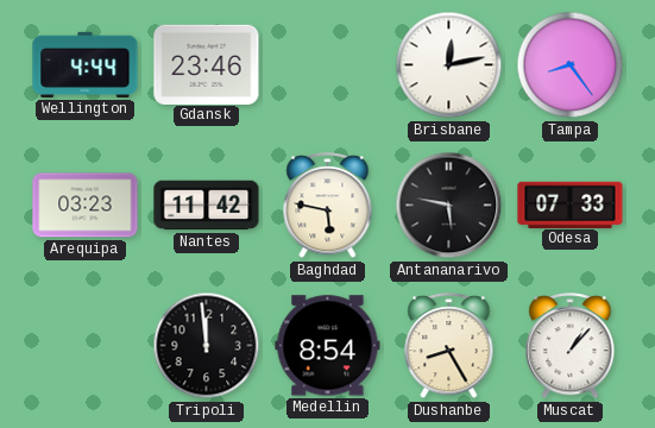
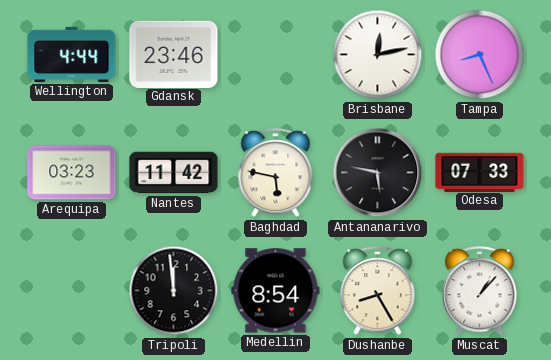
Tampa: 8:24 -> 8:26
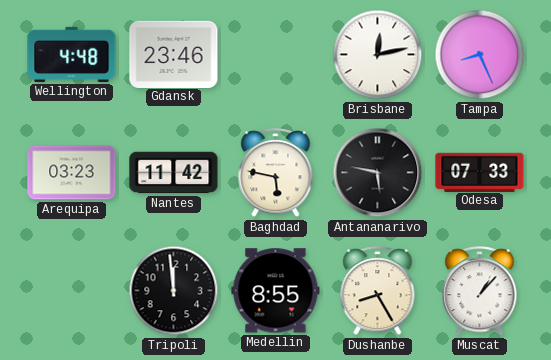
Wellington: 4:44 -> 4:48
Medellin: 8:54 -> 8:55
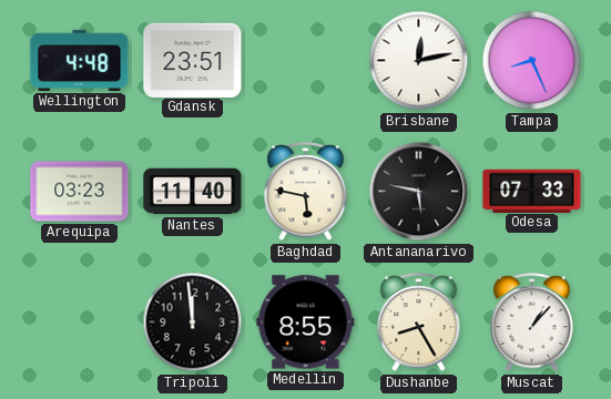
Gdansk: 23:46 -> 23:51
Nantes: 11:42 -> 11:40
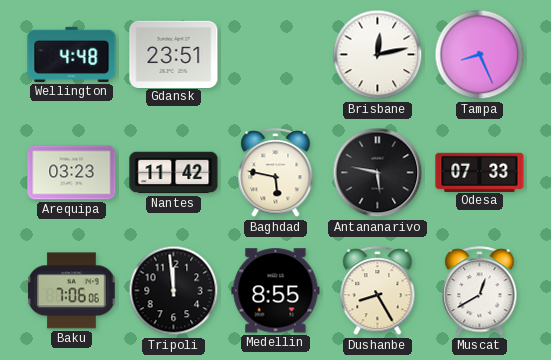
Nantes: 11:40 -> 11:42
Baku: none -> 7:06
Muscat: 1:07 -> 12:40
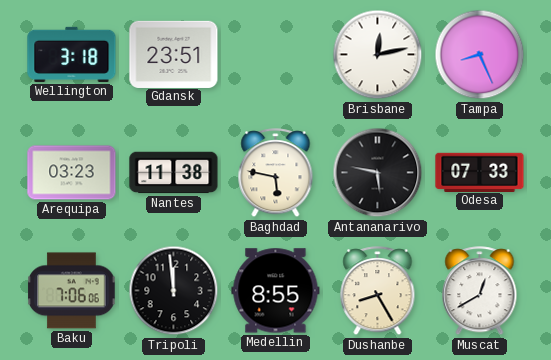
Wellington: 4:48 -> 3:18
Nantes: 11:42 -> 11:38
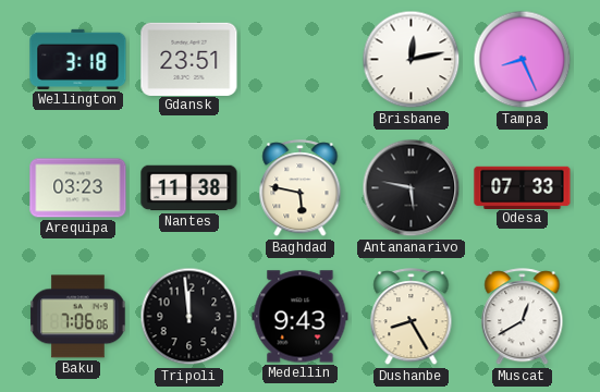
Medellin: 8:55 -> 9:43
